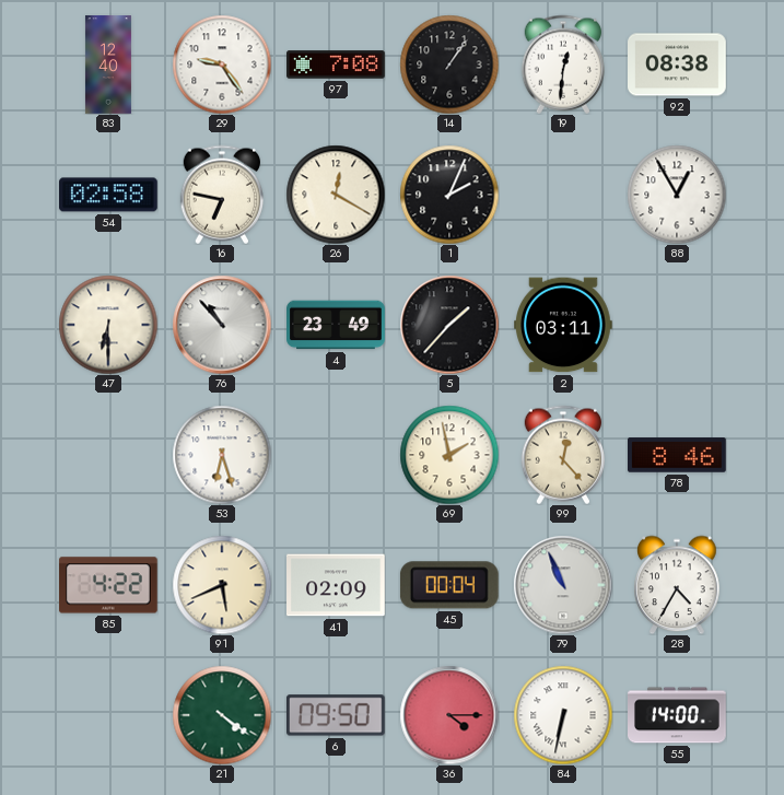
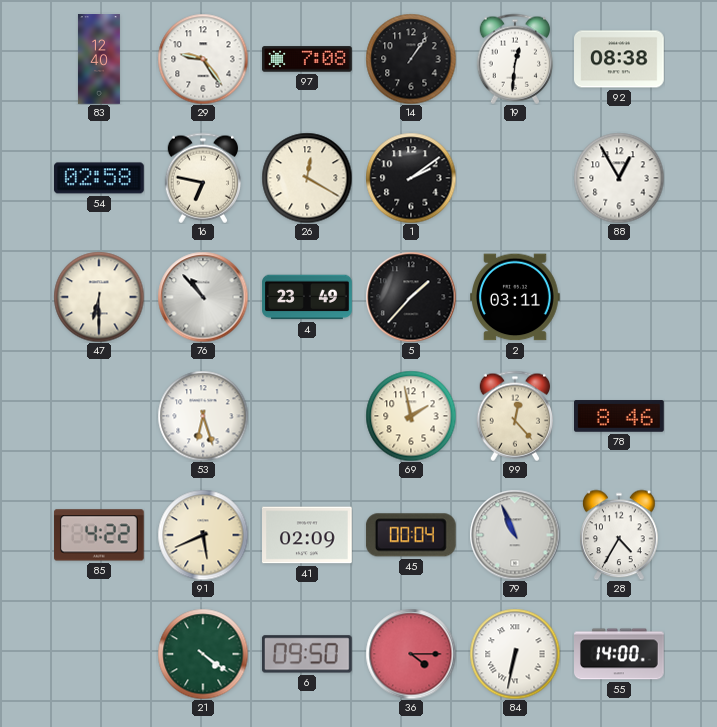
1: 2:04 -> 2:09
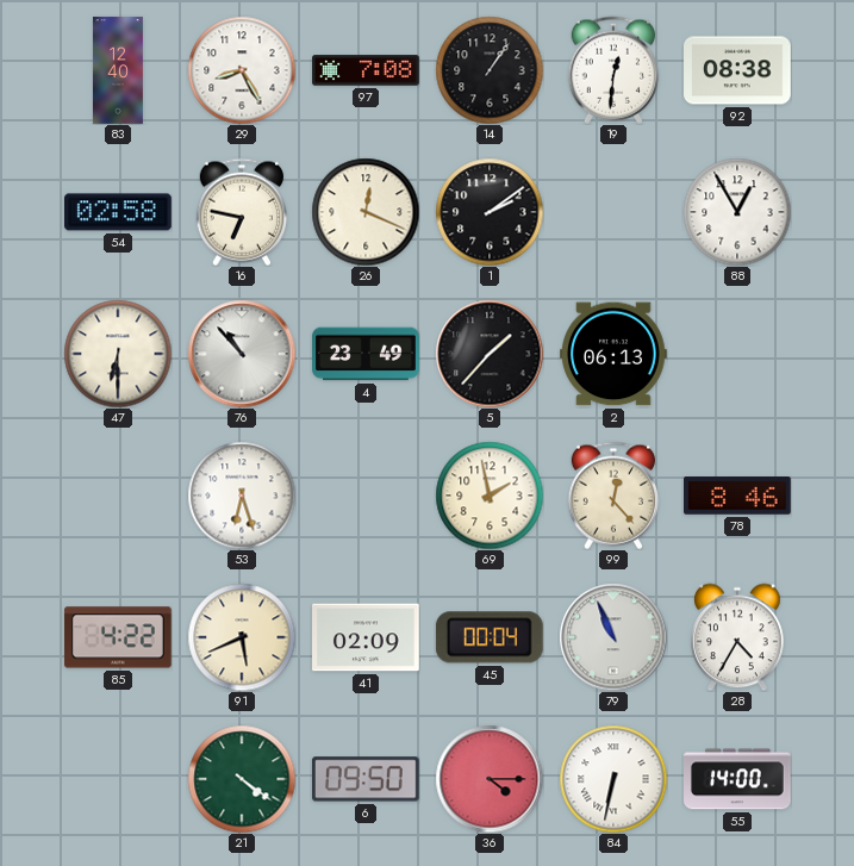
29: 9:24 -> 8:25
26: 12:20 -> 12:19
2: 03:11 -> 06:13
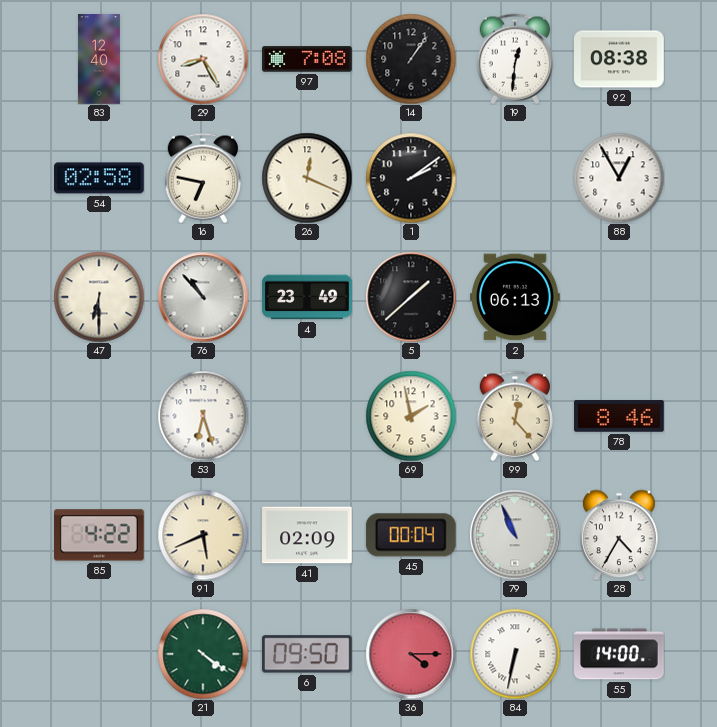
5: 1:37 -> 1:38
